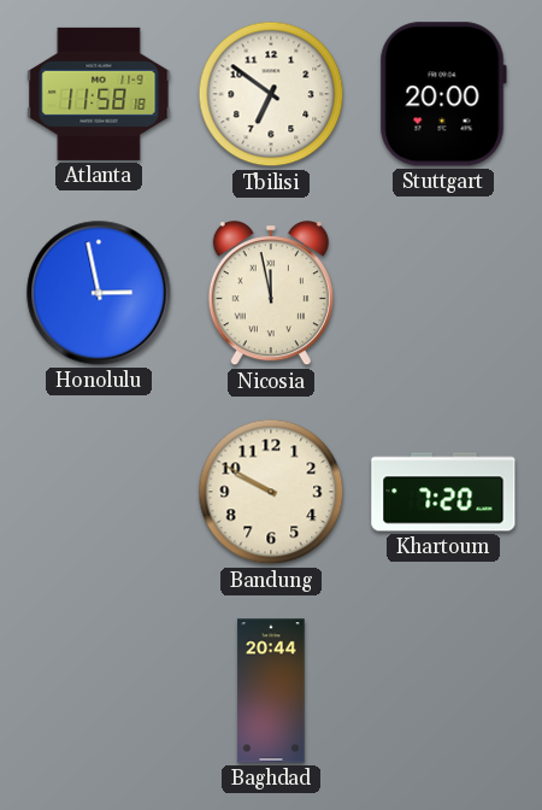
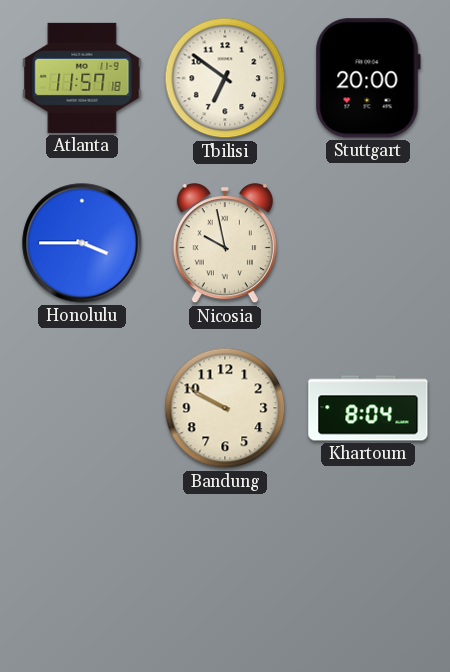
Atlanta: 11:58 -> 11:57
Honolulu: 2:58 -> 3:45
Nicosia: 11:58 -> 9:58
Khartoum: 7:20 -> 8:04
Baghdad: 20:44 -> none
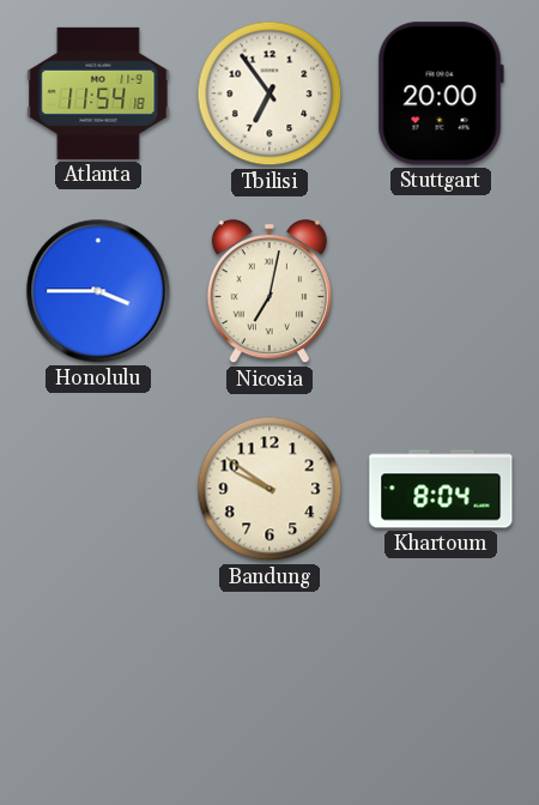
Atlanta: 11:57 -> 11:54
Tbilisi: 6:51 -> 6:54
Nicosia: 9:58 -> 7:02
Bandung: 9:50 -> 9:51
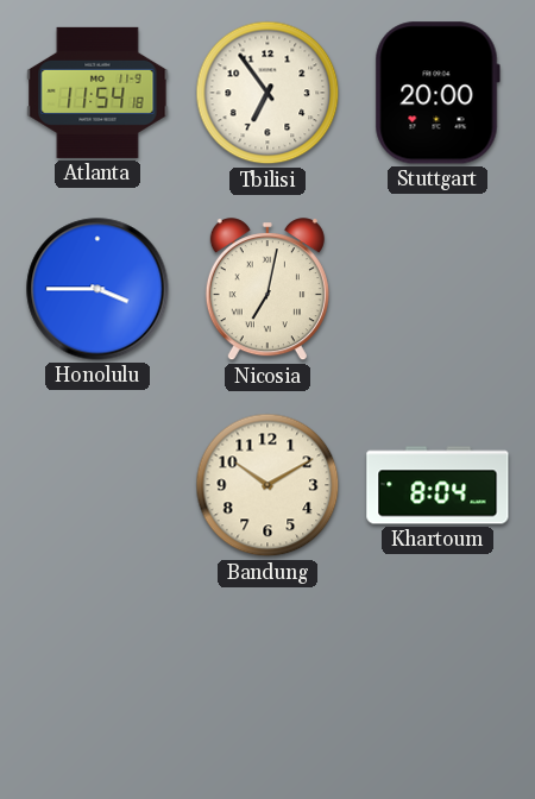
Bandung: 9:51 -> 10:10
